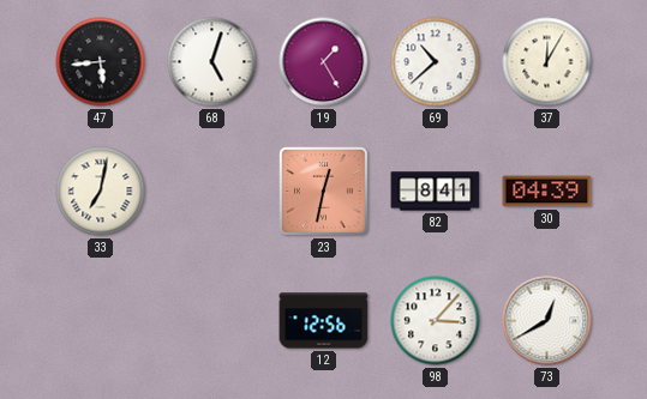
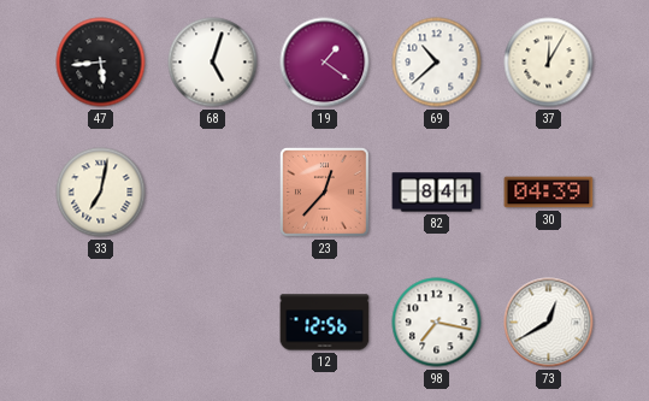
19: 1:25 -> 1:21
23: 12:32 -> 12:37
98: 3:07 -> 7:17
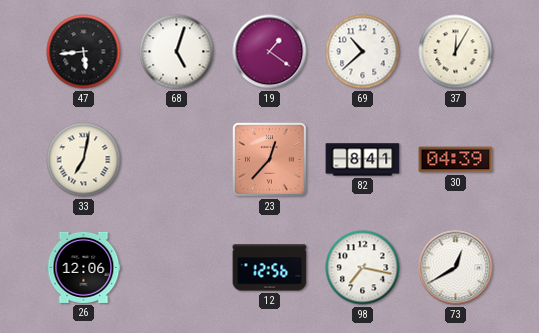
26: none -> 12:06
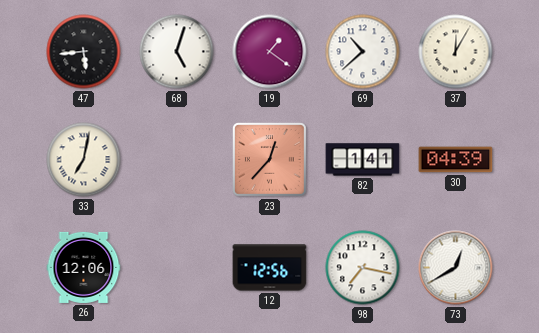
82: 8:41 -> 1:41
